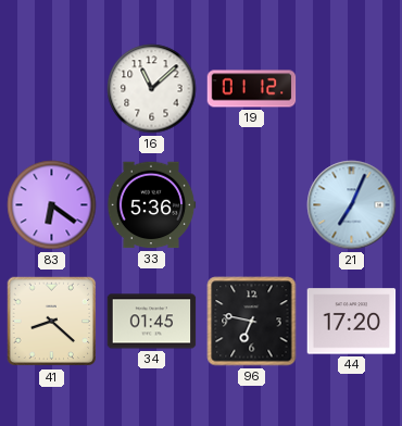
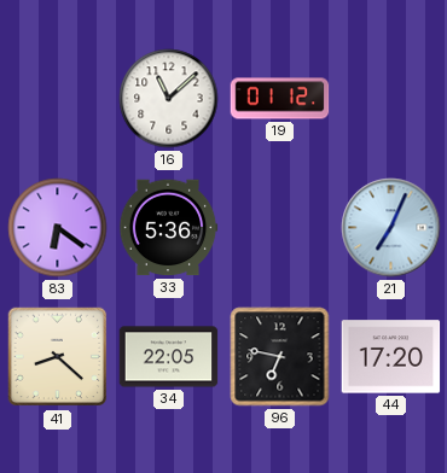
34: 01:45 -> 22:05
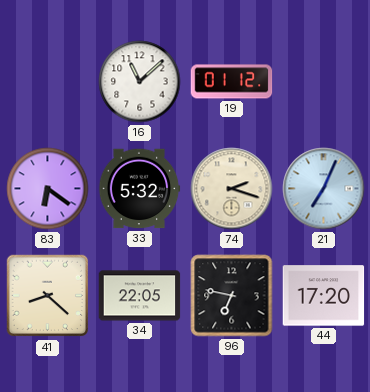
33: 5:36 -> 5:32
74: none -> 2:18
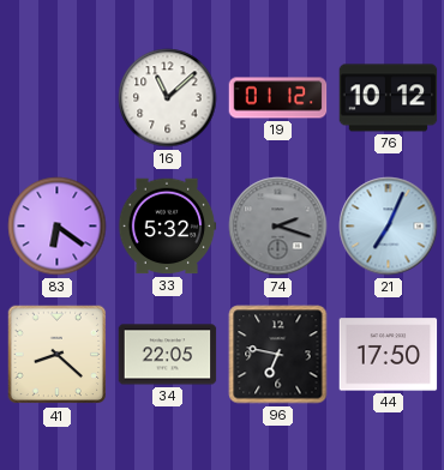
76: none -> 10:12
74 dial: cream -> grey
44: 17:20 -> 17:50
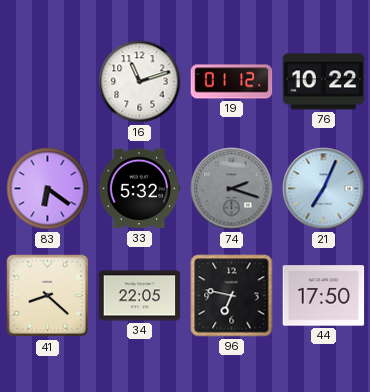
16: 11:08 -> 11:12
76: 10:12 -> 10:22
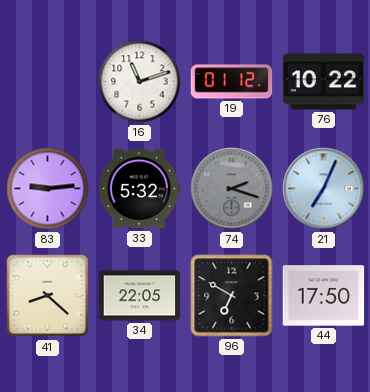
83: 6:21 -> 9:14
96: 6:47 -> 6:50
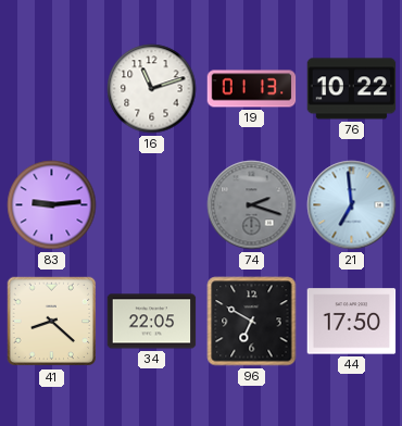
19: 01:12 -> 01:13
33: 5:32 -> none
21: 7:04 -> 6:59
